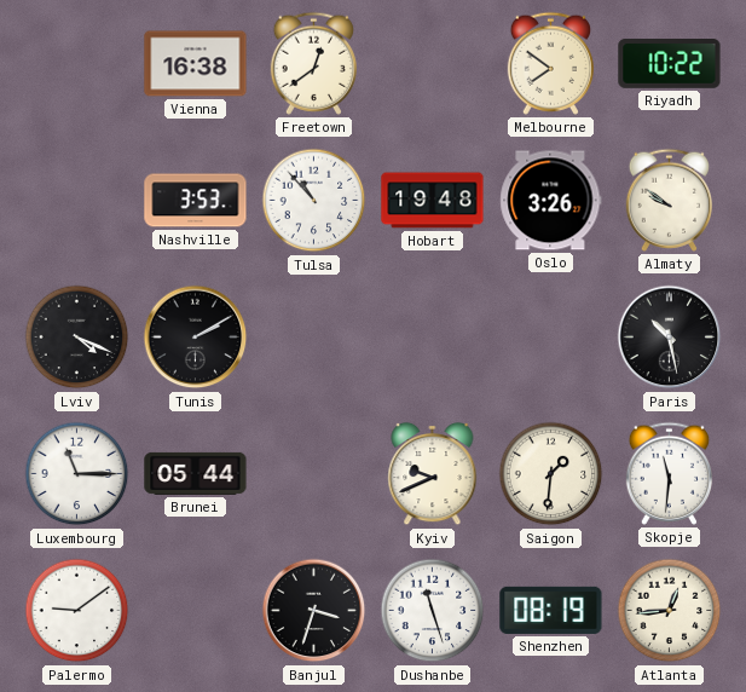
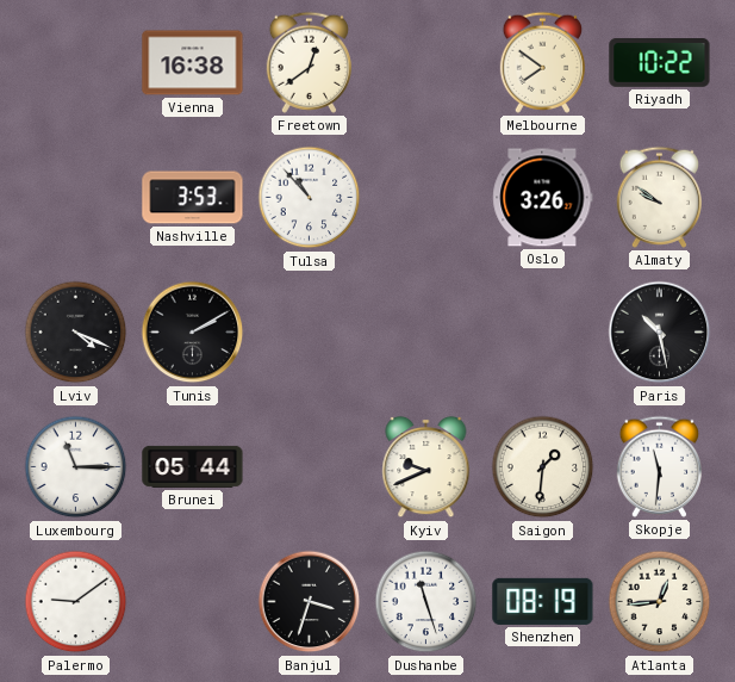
Hobart: 19:48 -> none
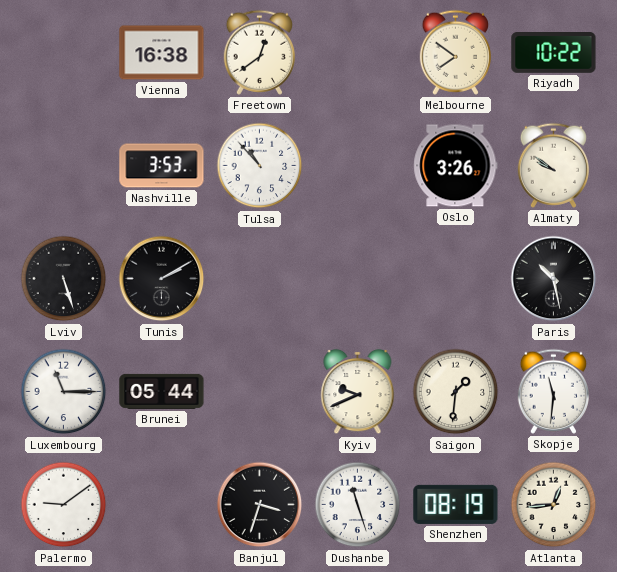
Lviv: 4:19 -> 5:27
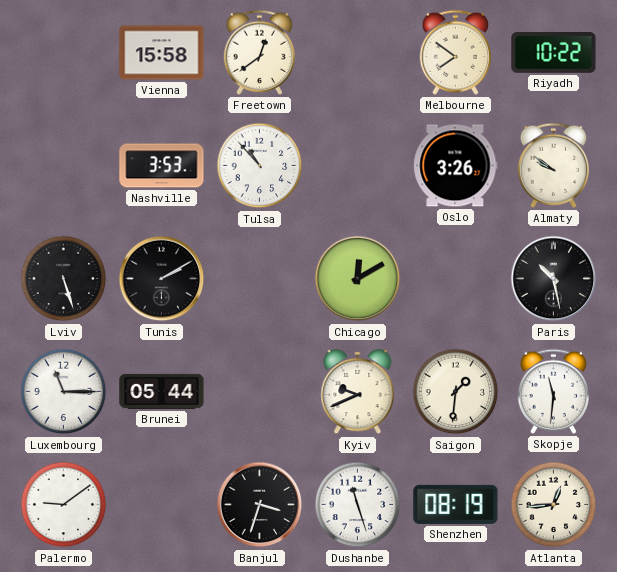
Vienna: 16:38 -> 15:58
Chicago: none -> 12:10
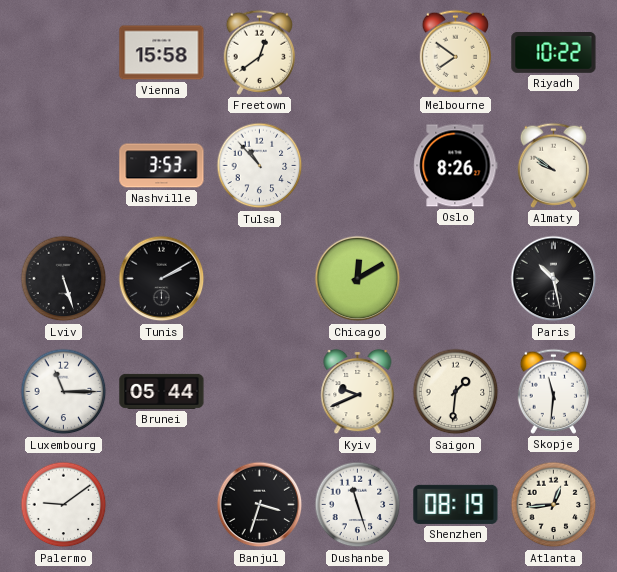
Oslo: 3:26 -> 8:26
